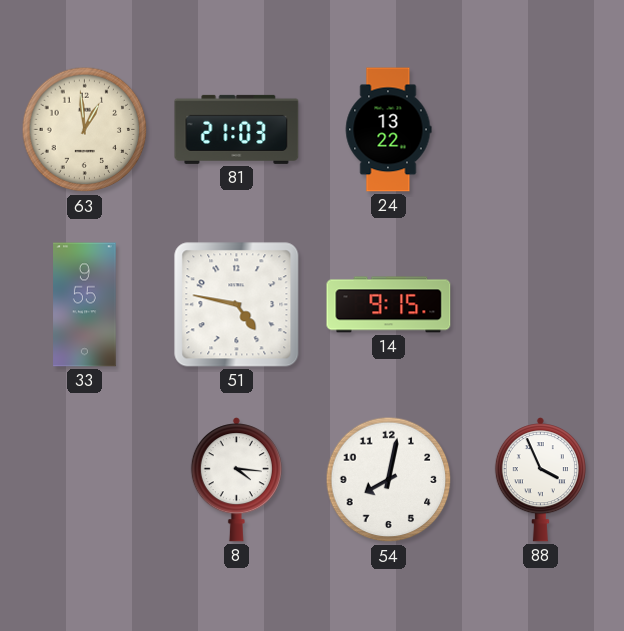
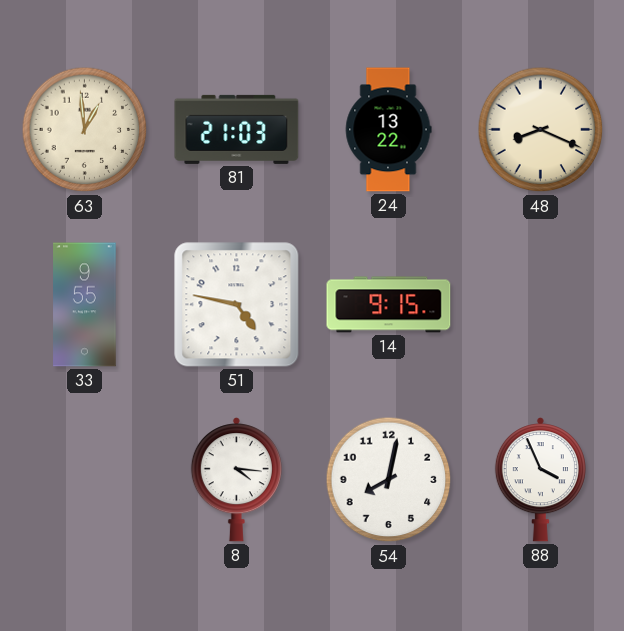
48: none -> 8:19
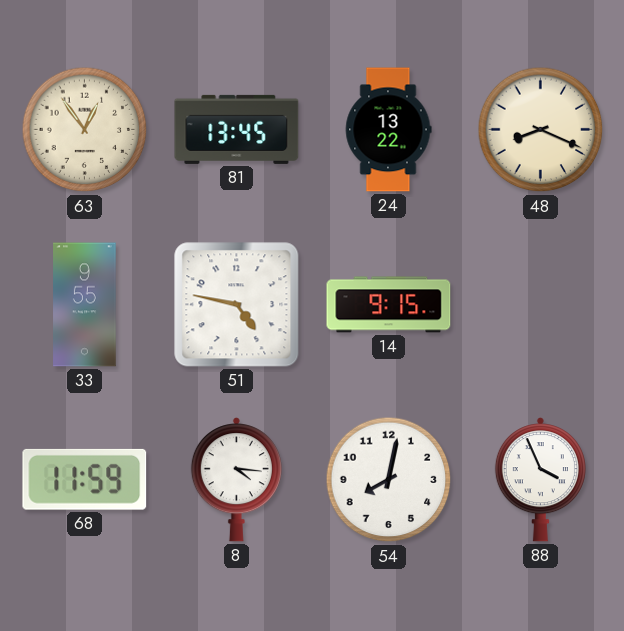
63: 12:59 -> 12:54
81: 21:03 -> 13:45
68: none -> 11:59
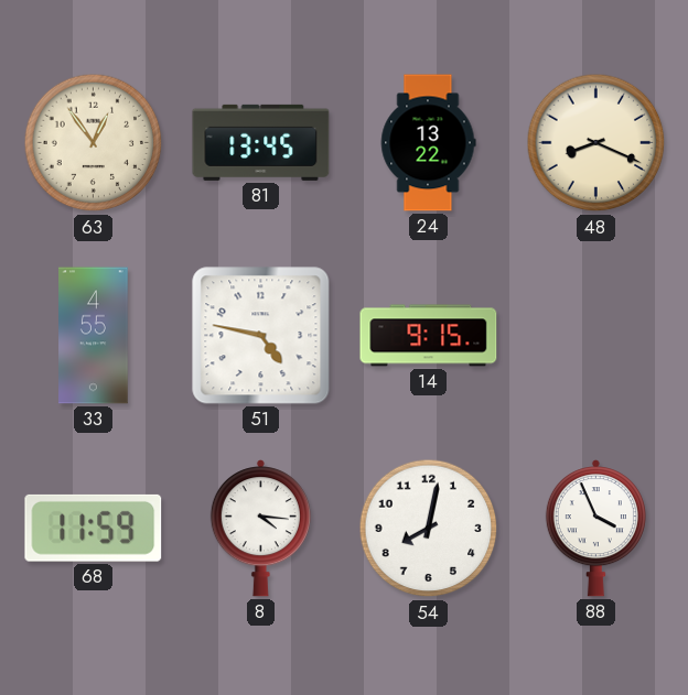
33: 9:55 -> 4:55
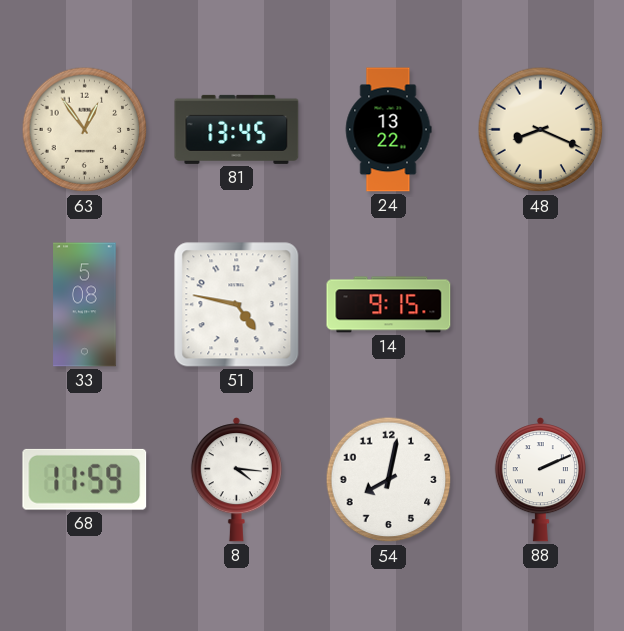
33: 4:55 -> 5:08
88: 3:56 -> 2:11
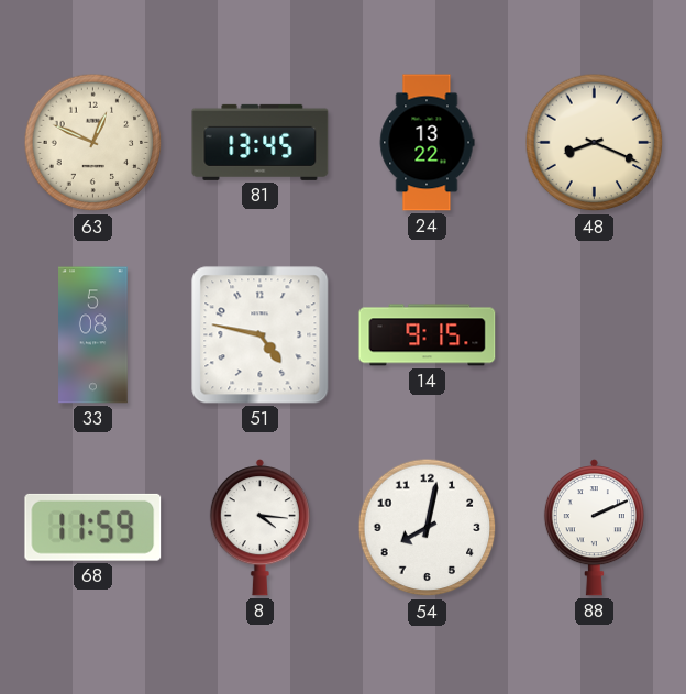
63: 12:54 -> 12:49
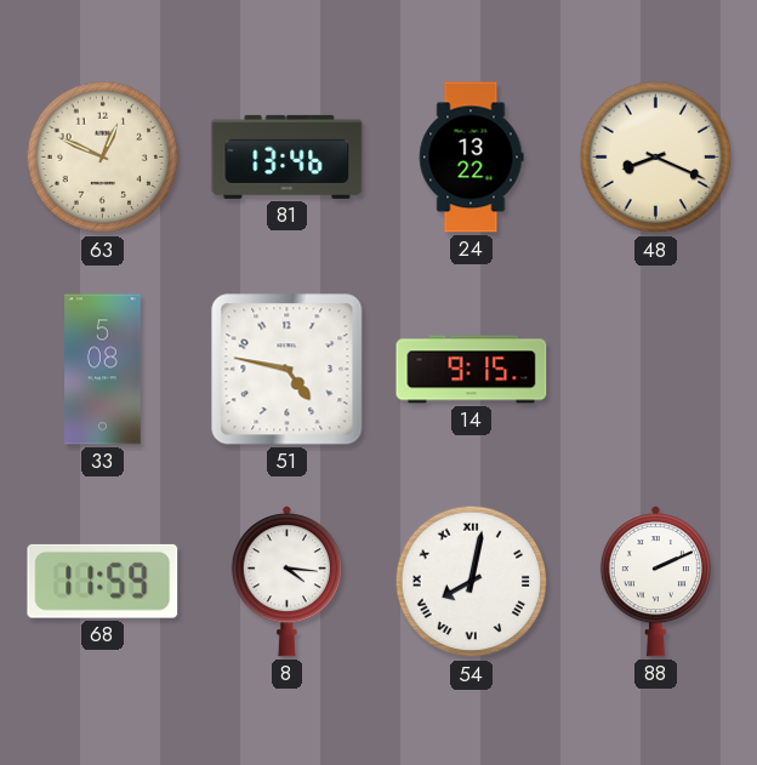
81: 13:45 -> 13:46
54 numerals: Arabic -> Roman
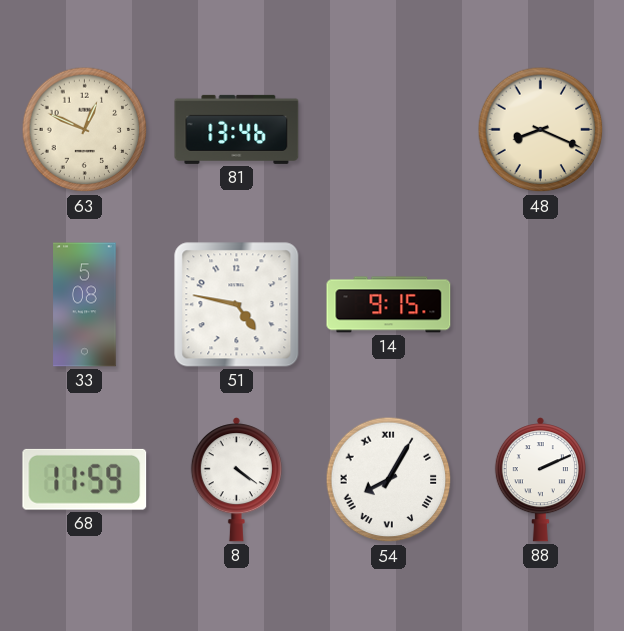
24: 13:22 -> none
8: 4:16 -> 4:21
54: 8:02 -> 8:05
